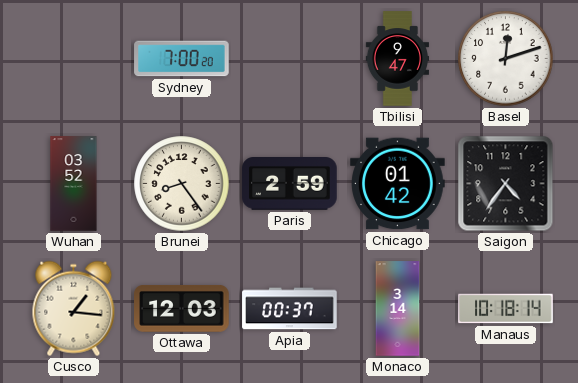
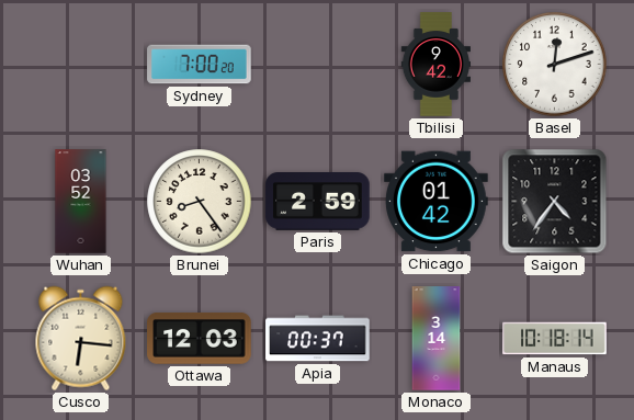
Tbilisi: 9:47 -> 9:42
Cusco: 1:16 -> 6:16
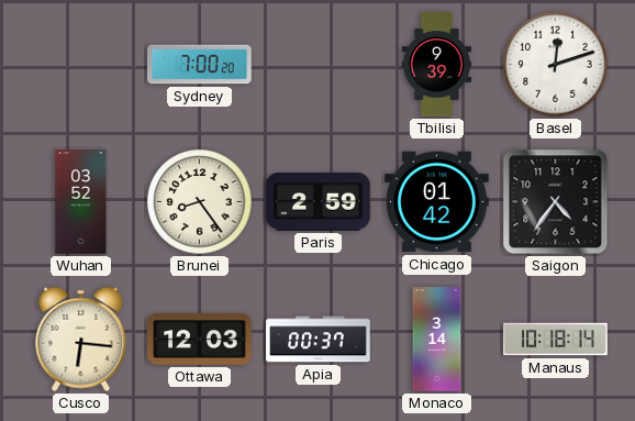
Tbilisi: 9:42 -> 9:39
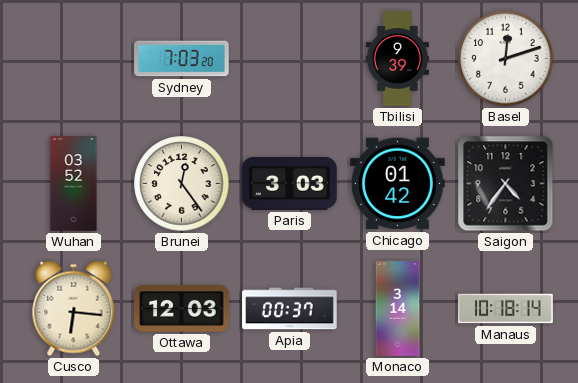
Sydney: 7:00 -> 7:03
Brunei: 8:24 -> 12:24
Paris: 2:59 -> 3:03
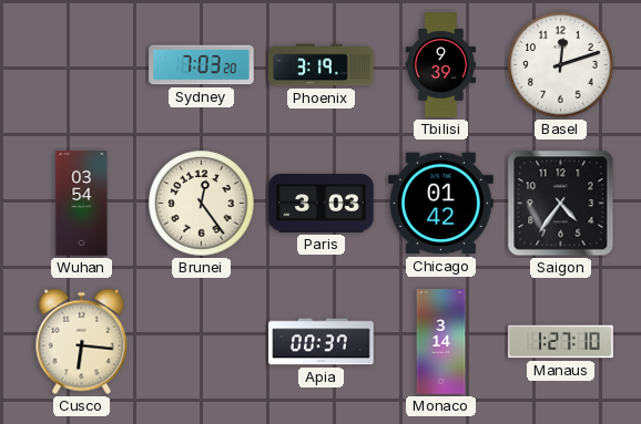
Phoenix: none -> 3:19
Wuhan: 03:52 -> 03:54
Ottawa: 12:03 -> none
Manaus: 10:18 -> 1:27
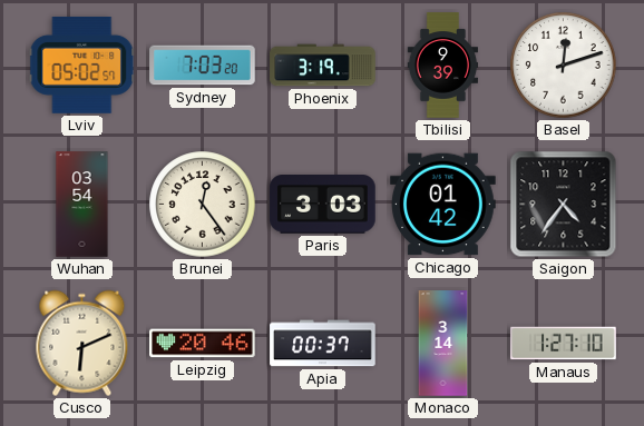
Lviv: none -> 05:02
Cusco: 6:16 -> 6:11
Leipzig: none -> 20:46
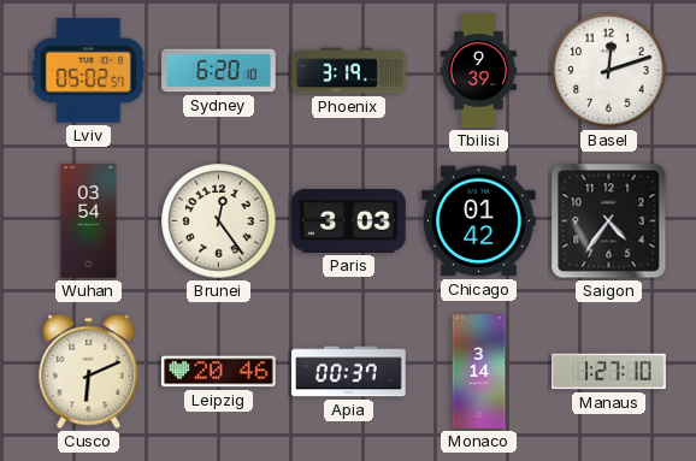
Sydney: 7:03 -> 6:20
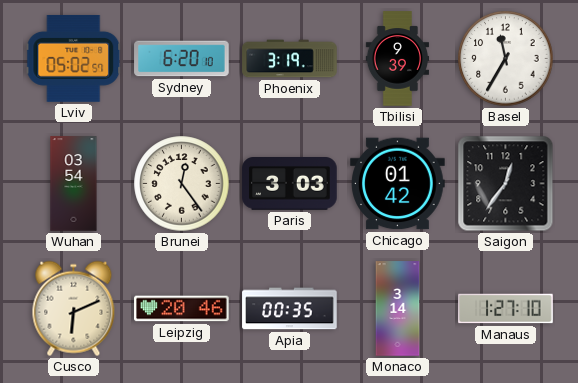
Basel: 12:12 -> 11:35
Saigon: 4:36 -> 12:36
Apia: 00:37 -> 00:35
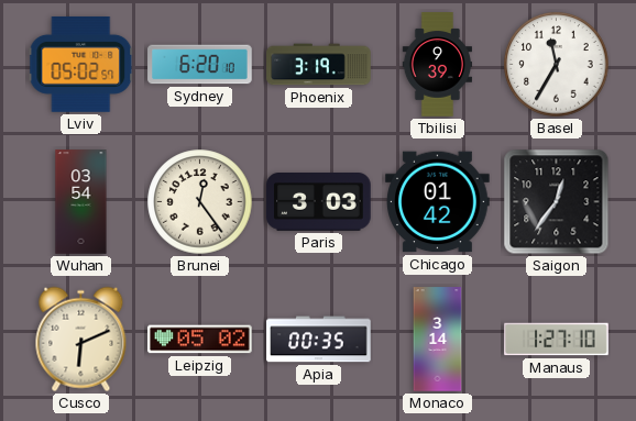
Leipzig: 20:46 -> 05:02
